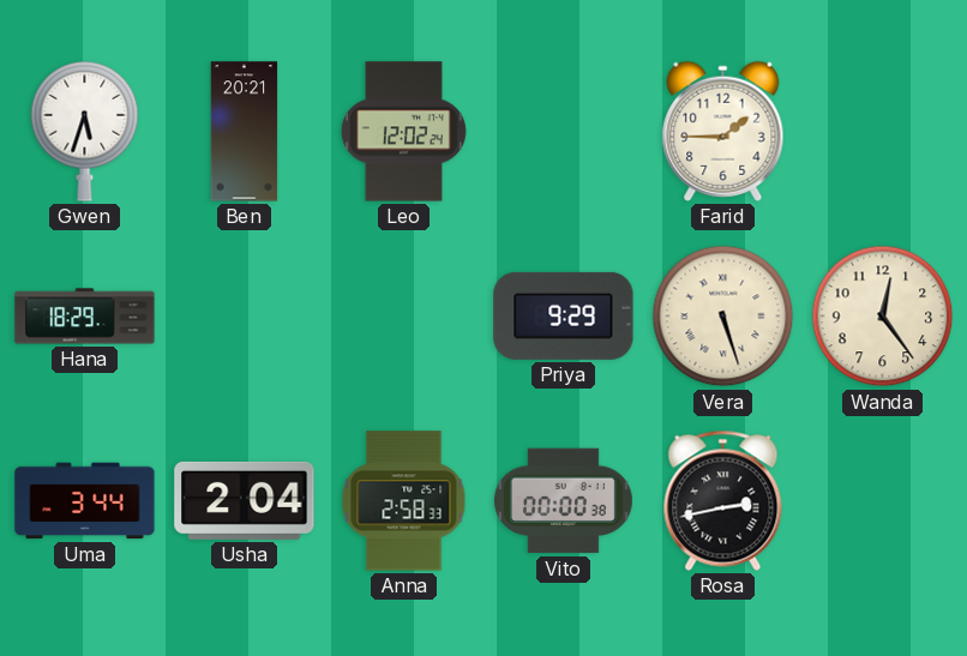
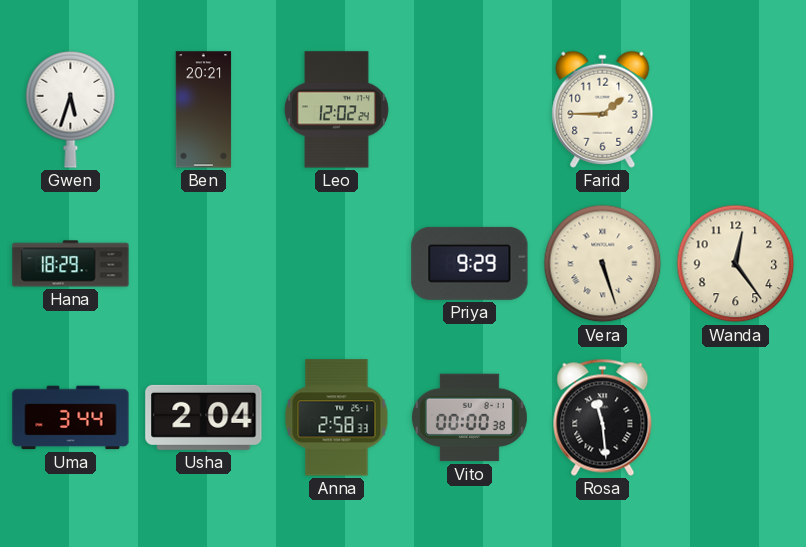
Rosa: 2:43 -> 11:29
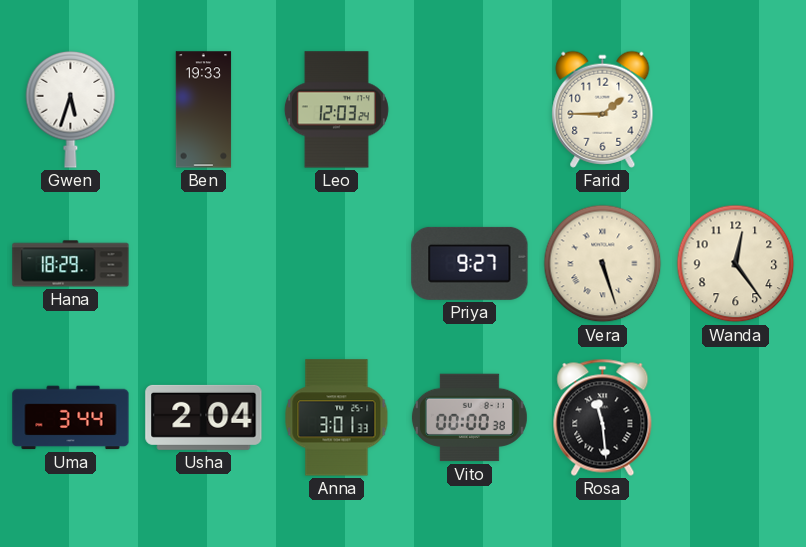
Ben: 20:21 -> 19:33
Leo: 12:02 -> 12:03
Priya: 9:29 -> 9:27
Anna: 2:58 -> 3:01
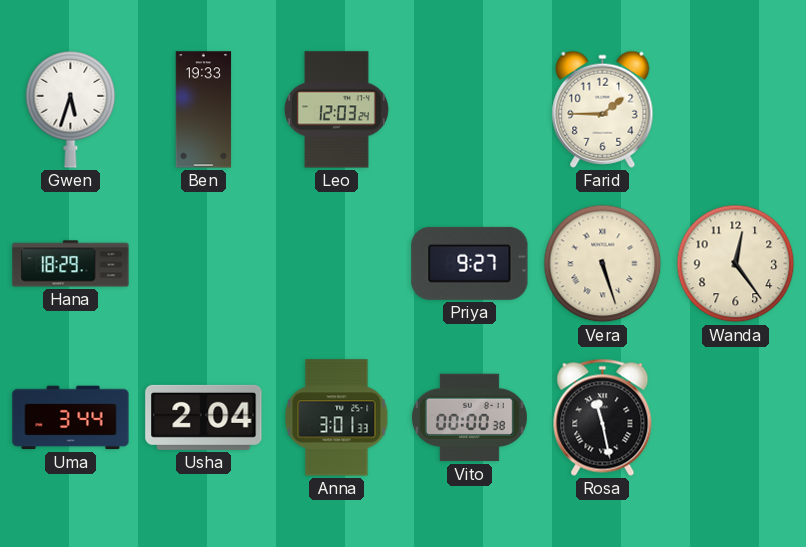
Rosa: 11:29 -> 11:28
